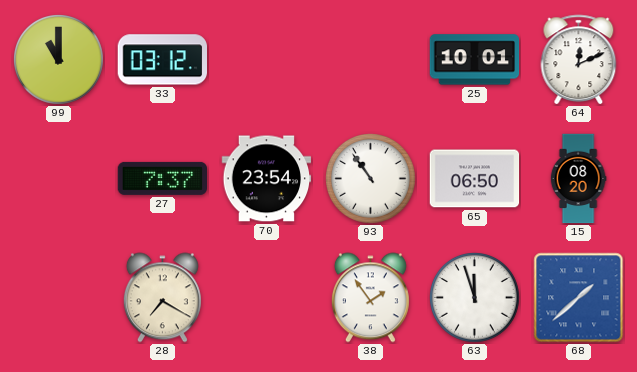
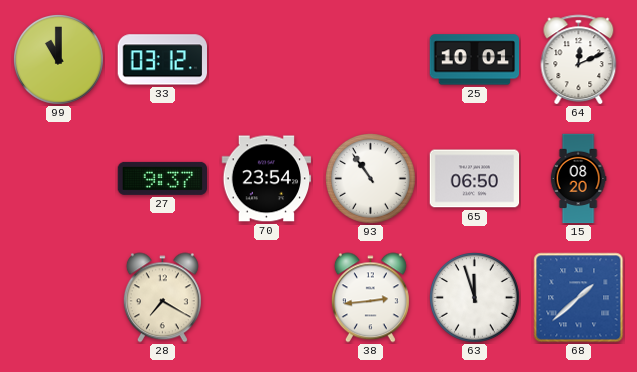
27: 7:37 -> 9:37
38: 1:54 -> 2:44
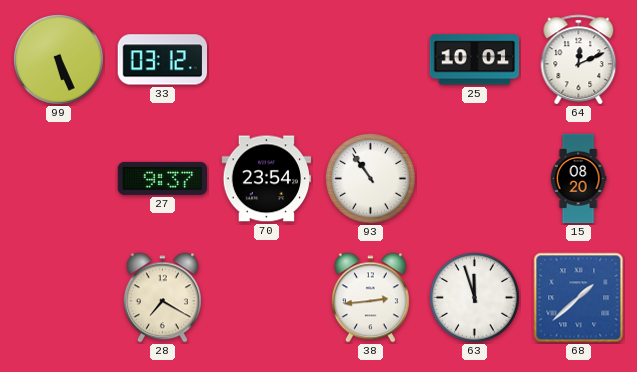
99: 11:00 -> 5:26
65: 06:50 -> none
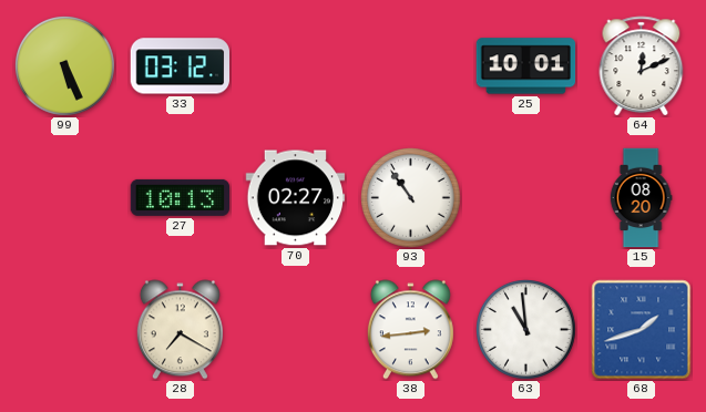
27: 9:37 -> 10:13
70: 23:54 -> 02:27
63: 11:57 -> 10:59
68: 1:38 -> 1:42
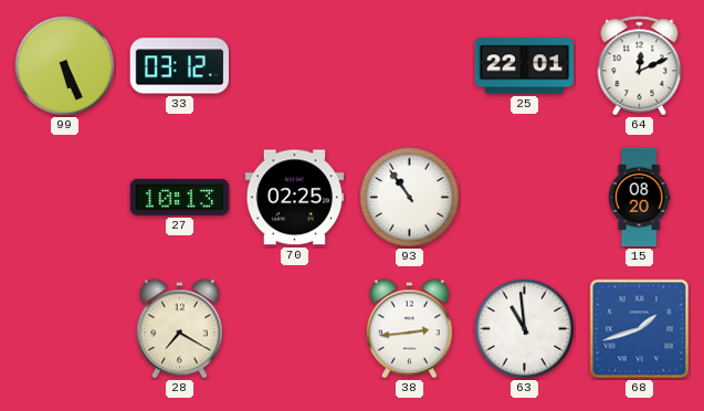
25: 10:01 -> 22:01
70: 02:27 -> 02:25
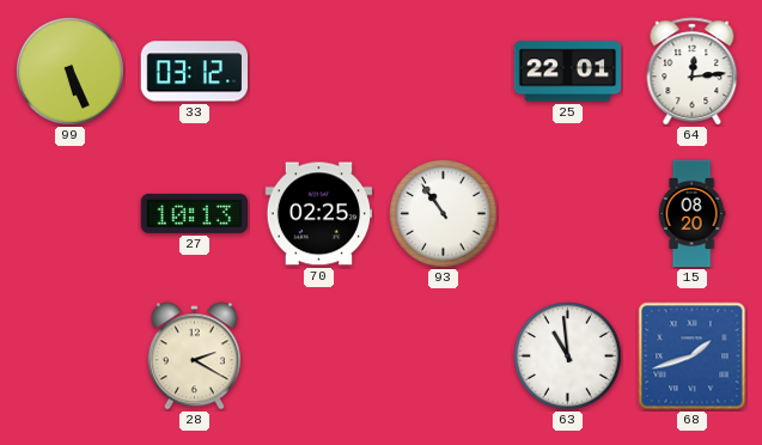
64: 12:11 -> 12:14
28: 7:20 -> 2:20
38: 2:44 -> none
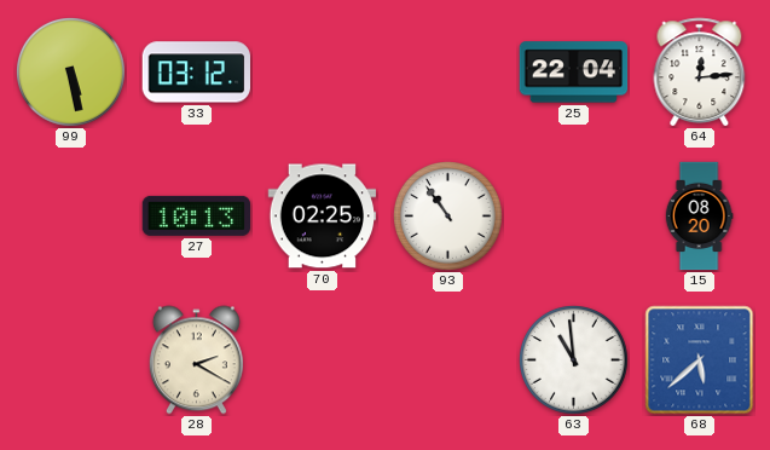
99: 5:26 -> 5:28
25: 22:01 -> 22:04
68: 1:42 -> 5:38
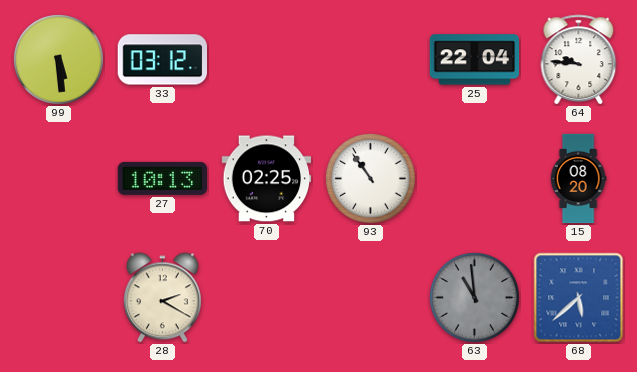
99: 5:28 -> 5:29
64: 12:14 -> 9:46
63 dial: white -> grey
